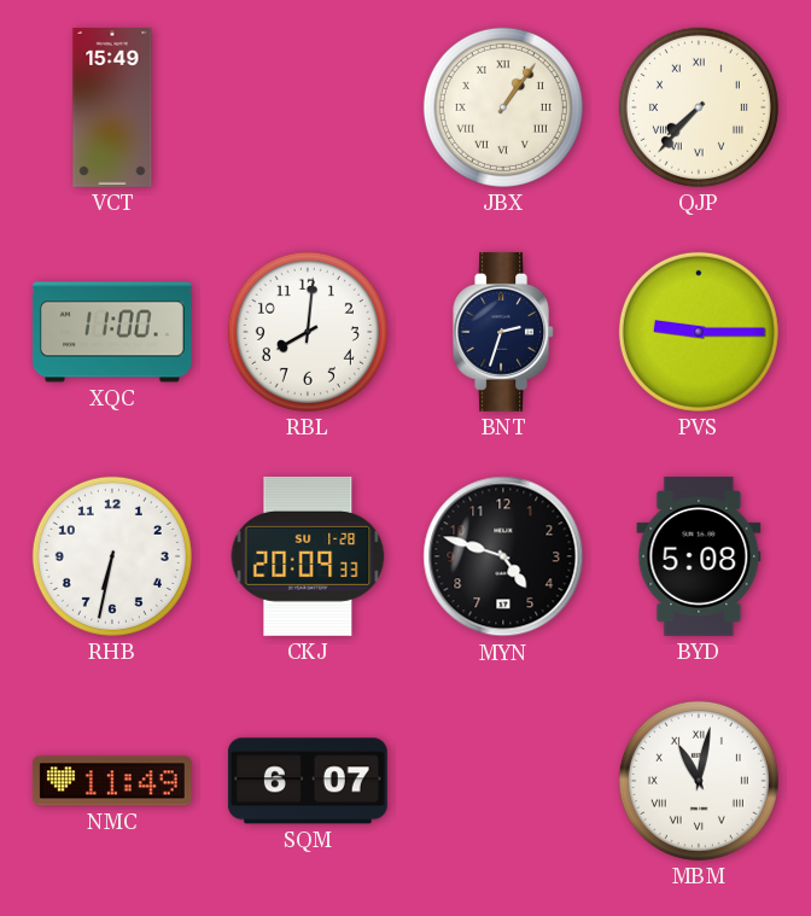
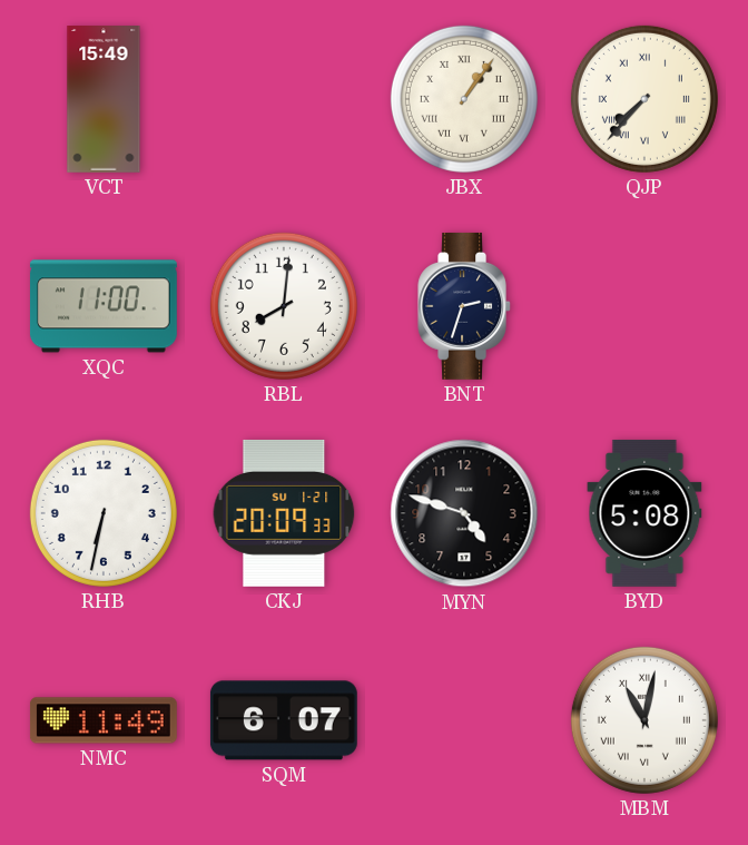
PVS: 9:15 -> none
CKJ date: SU 1-28 -> SU 1-21
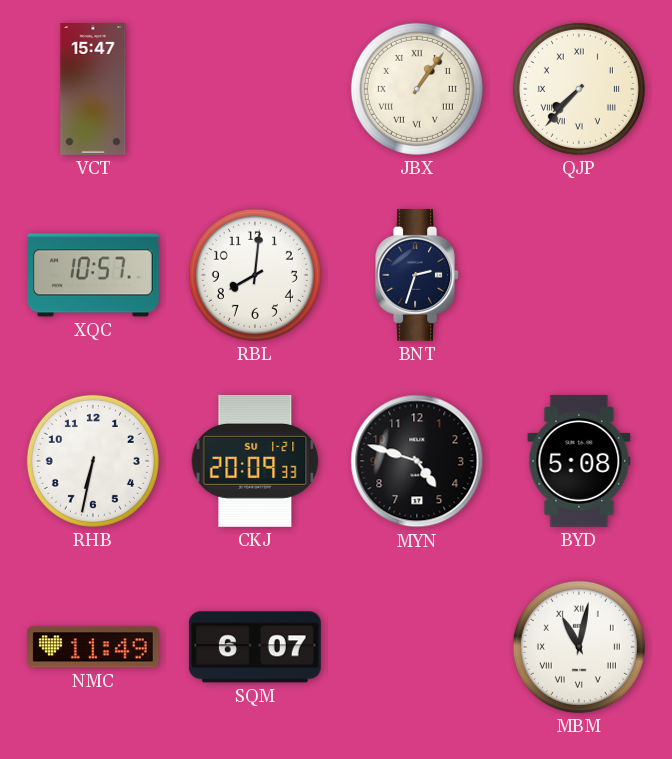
VCT: 15:49 -> 15:47
XQC: 11:00 -> 10:57
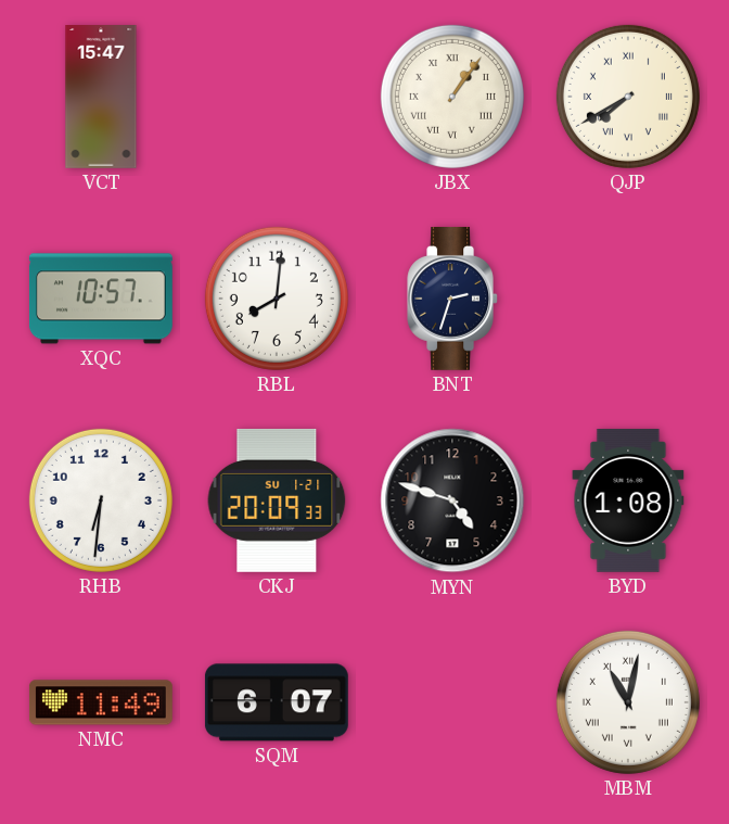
QJP: 7:37 -> 7:40
RHB: 6:32 -> 6:31
BYD: 5:08 -> 1:08
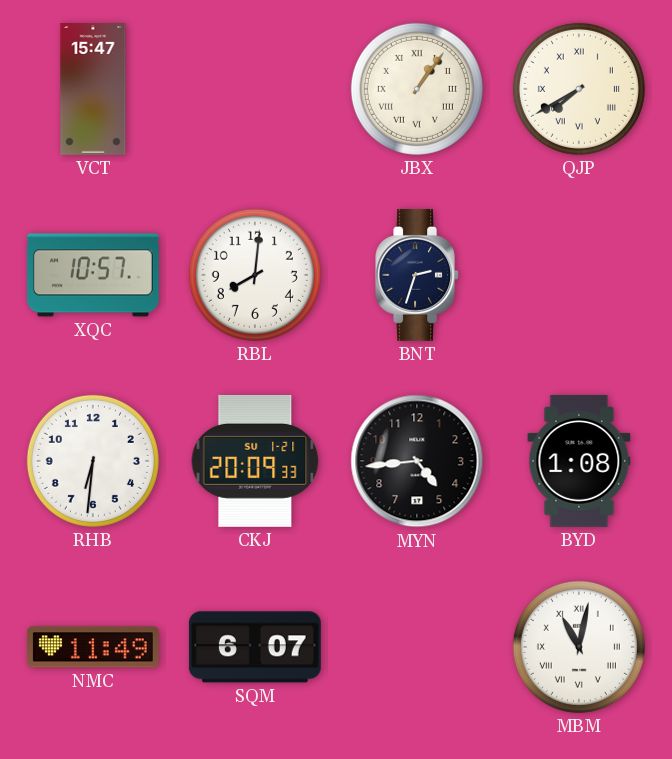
MYN: 4:48 -> 4:44
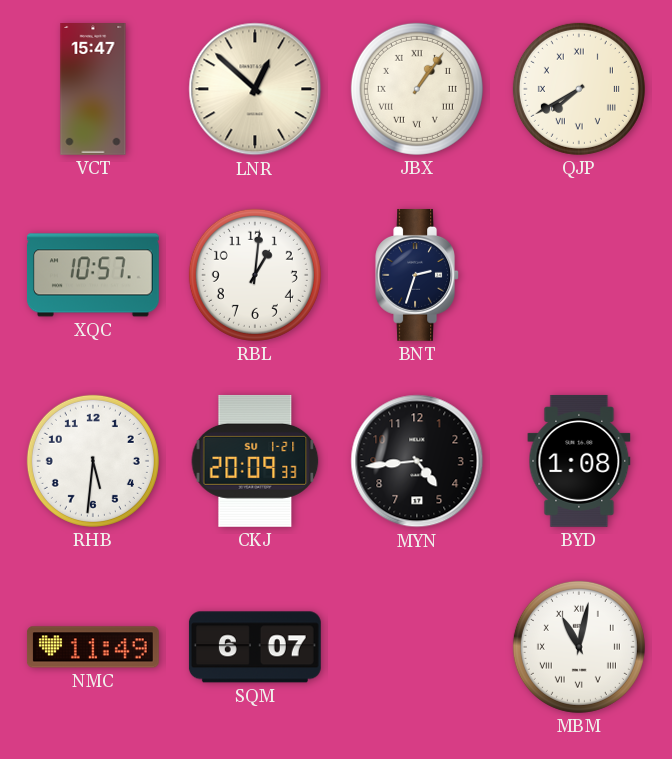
LNR: none -> 12:52
RBL: 8:01 -> 1:01
RHB: 6:31 -> 5:31
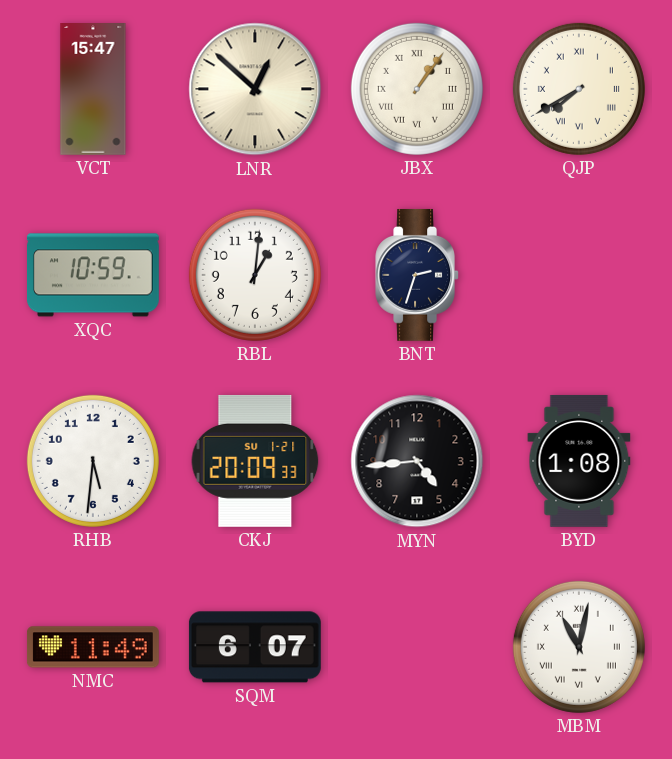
XQC: 10:57 -> 10:59
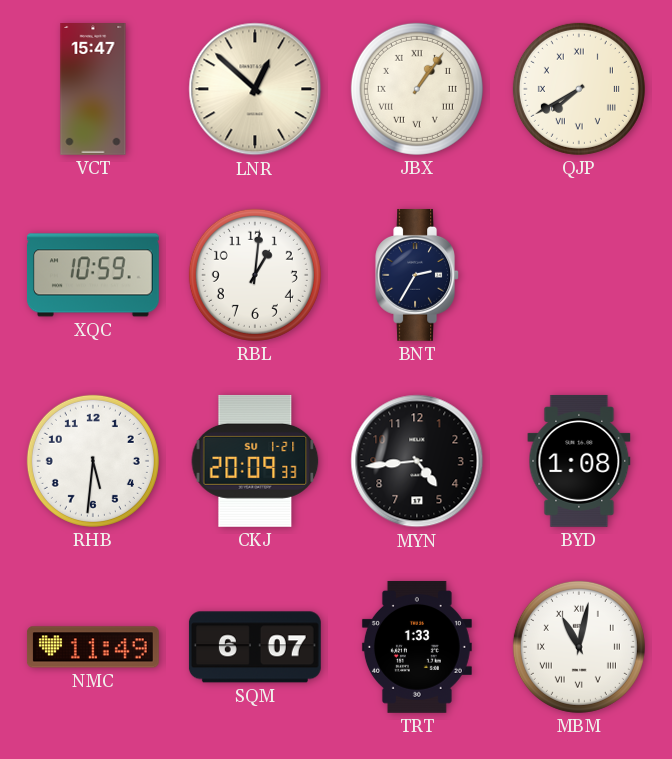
BNT: 2:33 -> 2:35
TRT: none -> 1:33
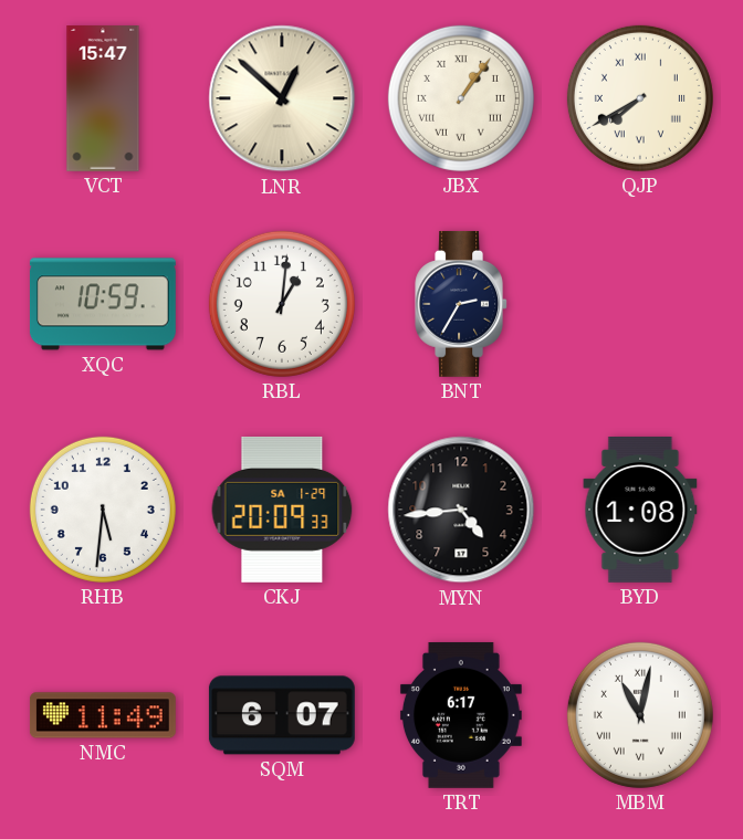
CKJ date: SU 1-21 -> SA 1-29
TRT: 1:33 -> 6:17
